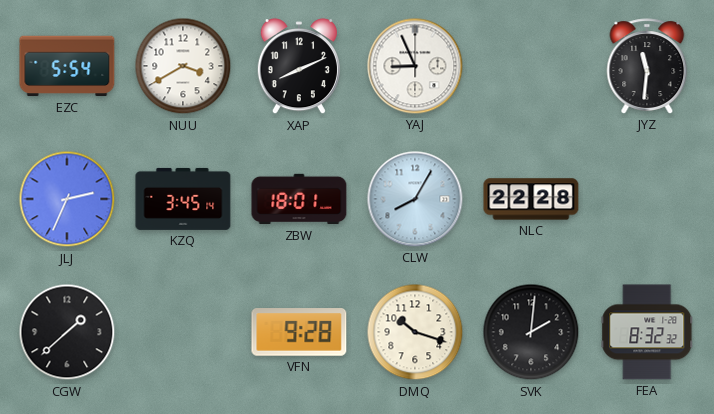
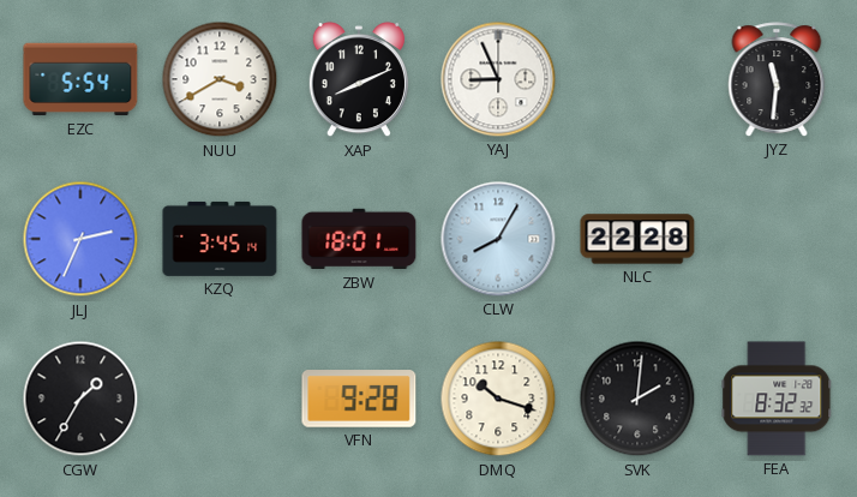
CGW: 1:38 -> 1:35
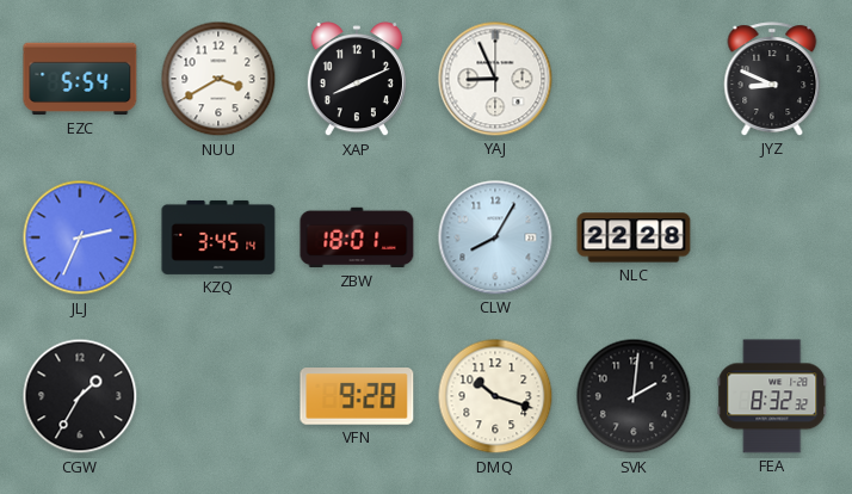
JYZ: 11:31 -> 8:49
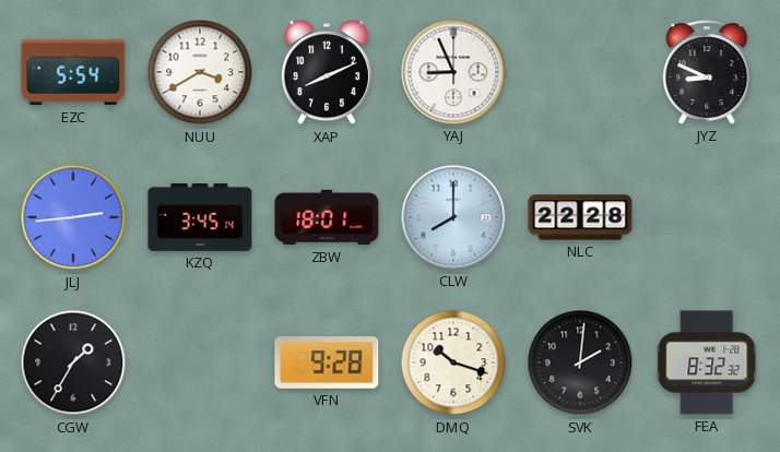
JLJ: 2:34 -> 2:44
CLW: 8:05 -> 8:00
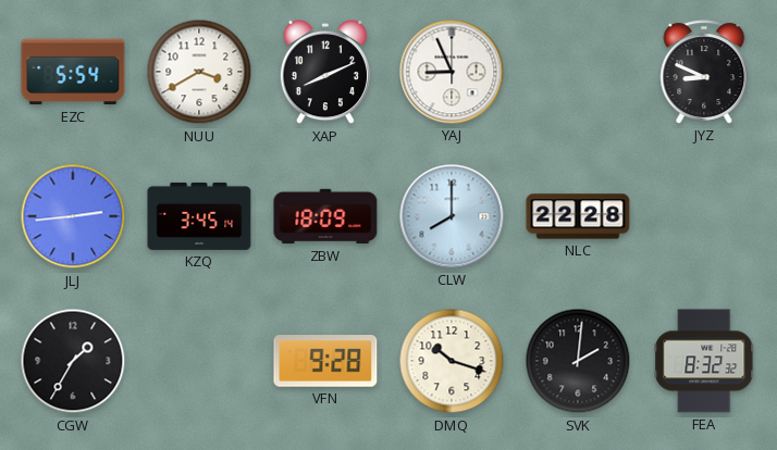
ZBW: 18:01 -> 18:09
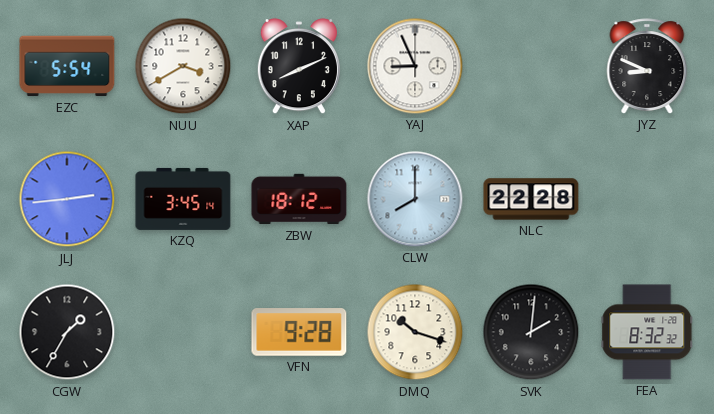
ZBW: 18:09 -> 18:12
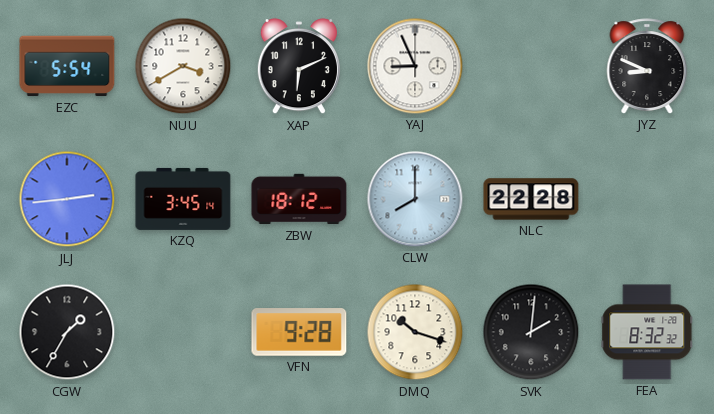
XAP: 8:11 -> 6:11
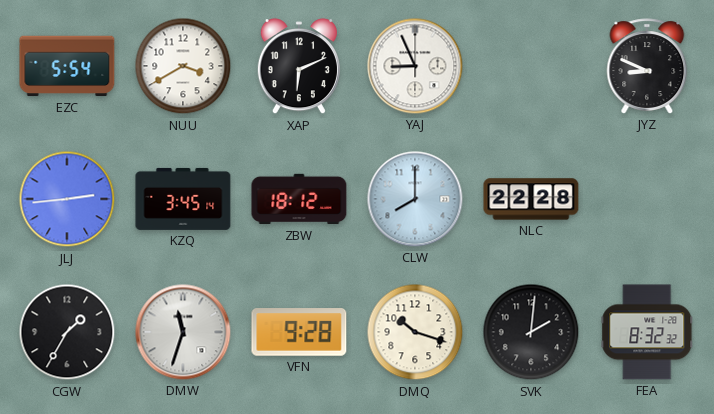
DMW: none -> 11:33
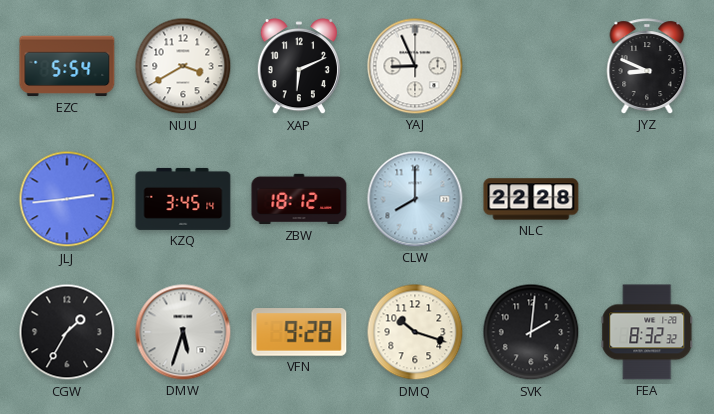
DMW: 11:33 -> 5:33
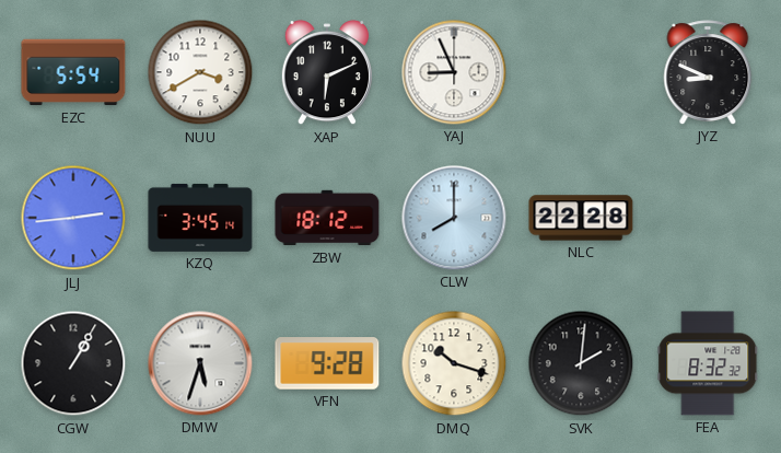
CGW: 1:35 -> 1:05
